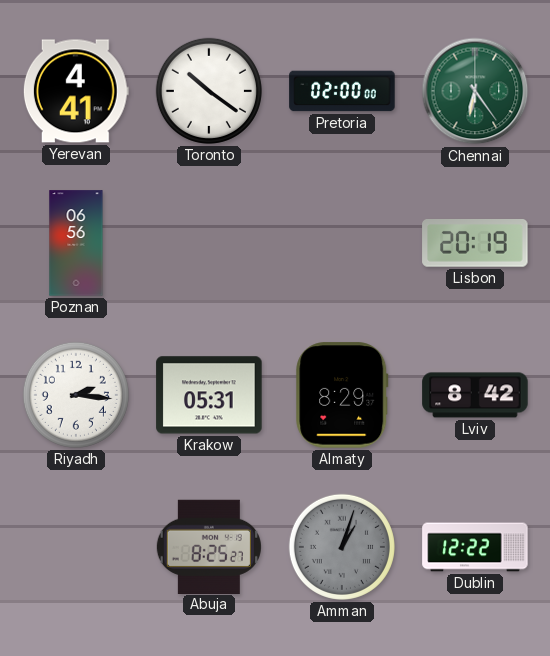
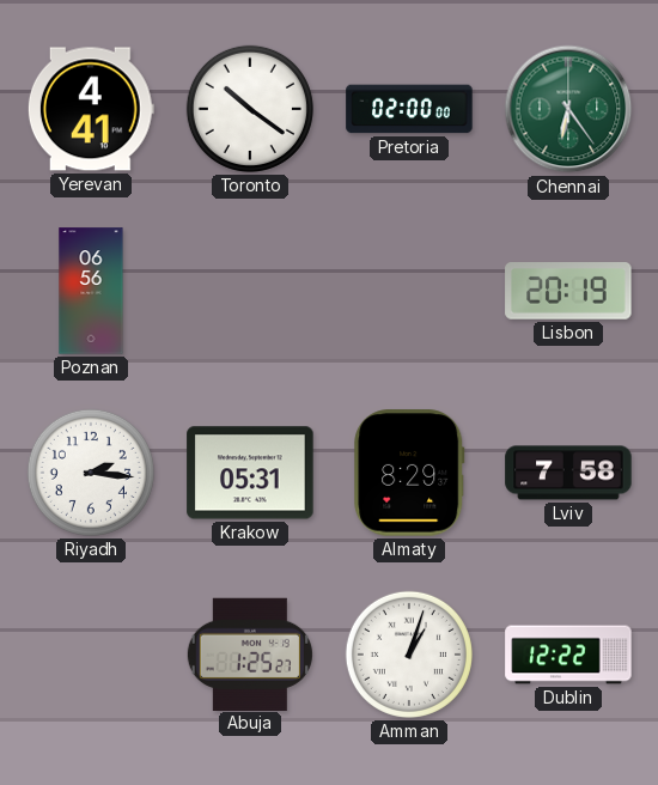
Lviv: 8:42 -> 7:58
Abuja: 8:25 -> 1:25
Amman dial: grey -> white
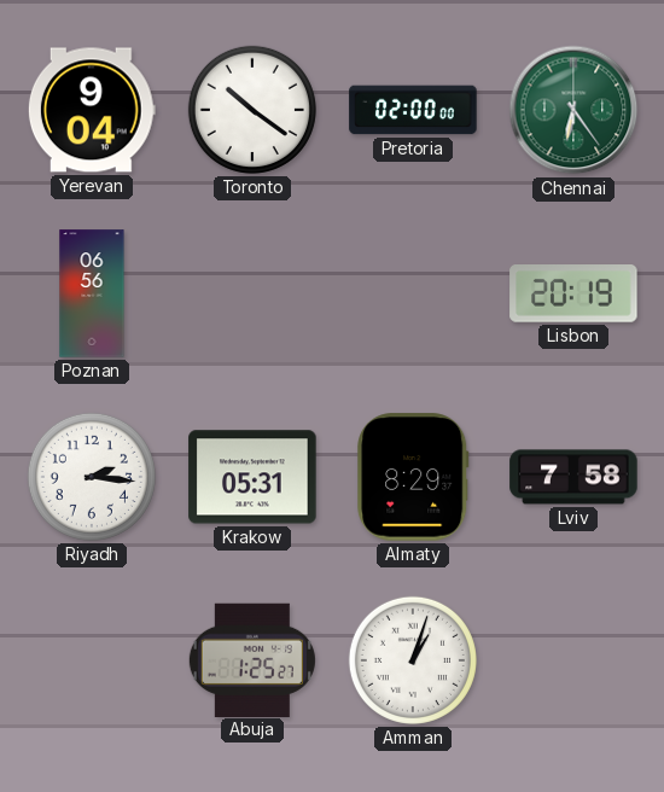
Yerevan: 4:41 -> 9:04
Dublin: 12:22 -> none
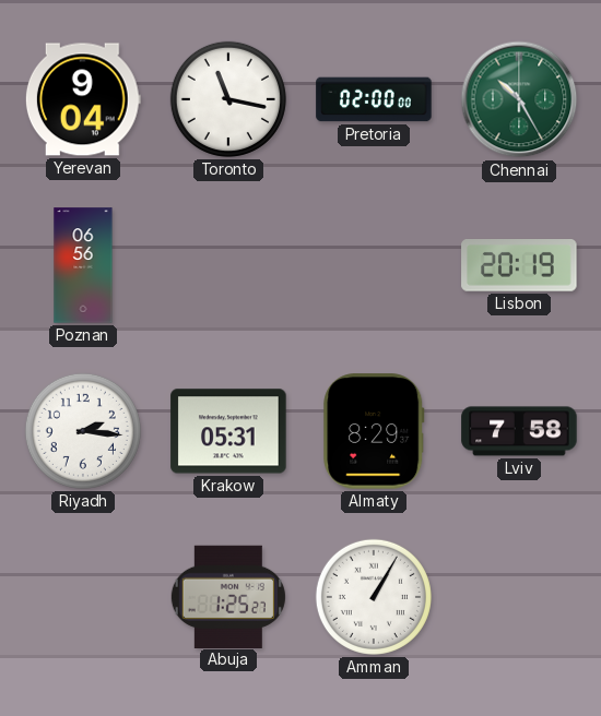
Toronto: 10:21 -> 11:17
Chennai: 6:24 -> 10:25
Amman: 1:03 -> 1:05
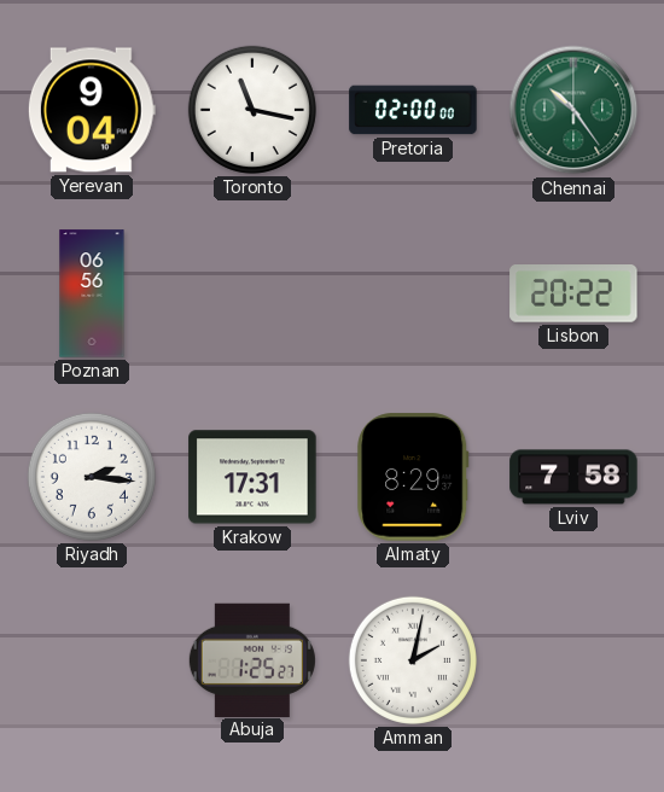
Chennai: 10:25 -> 10:24
Lisbon: 20:19 -> 20:22
Krakow: 05:31 -> 17:31
Amman: 1:05 -> 2:02
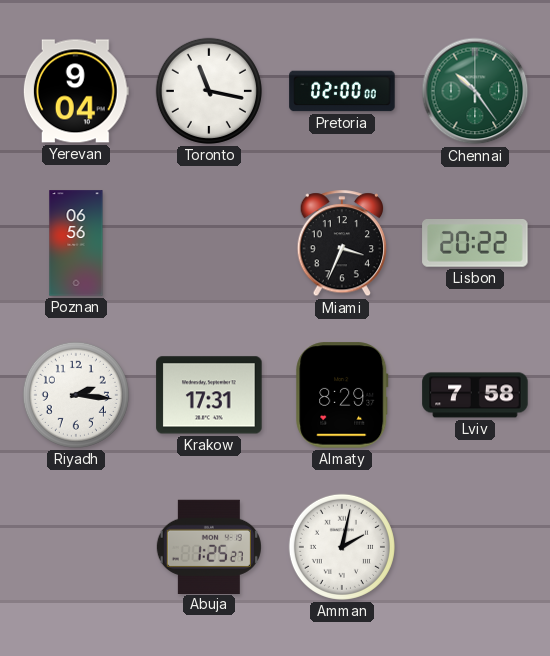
Miami: none -> 3:34
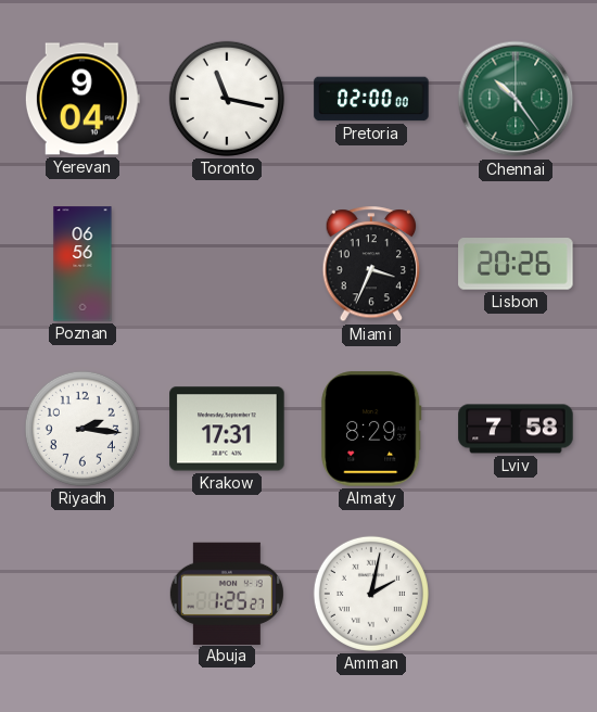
Lisbon: 20:22 -> 20:26
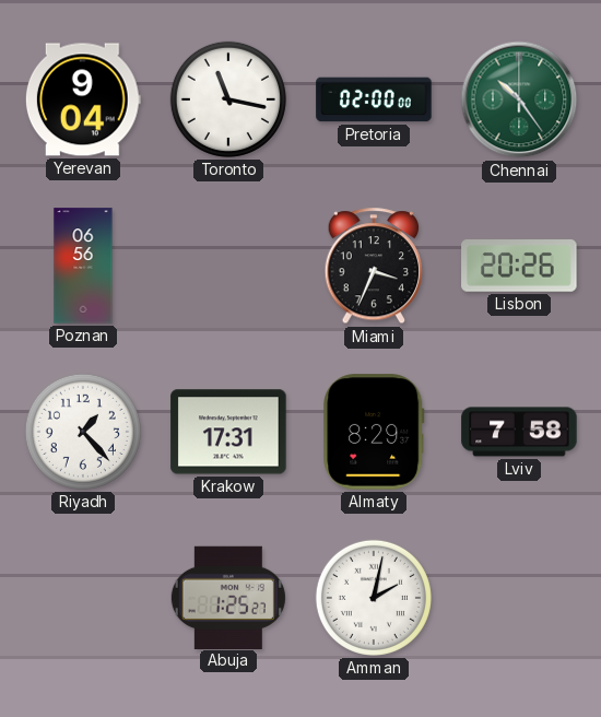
Riyadh: 2:16 -> 1:23
